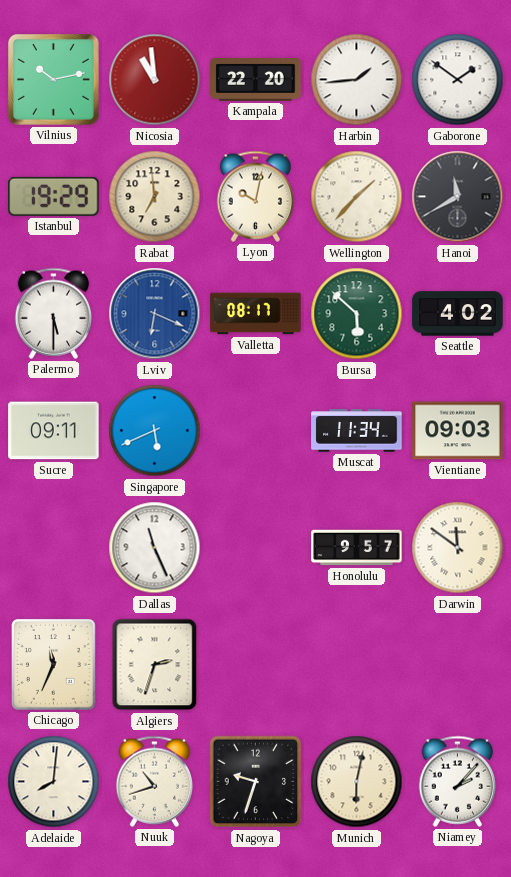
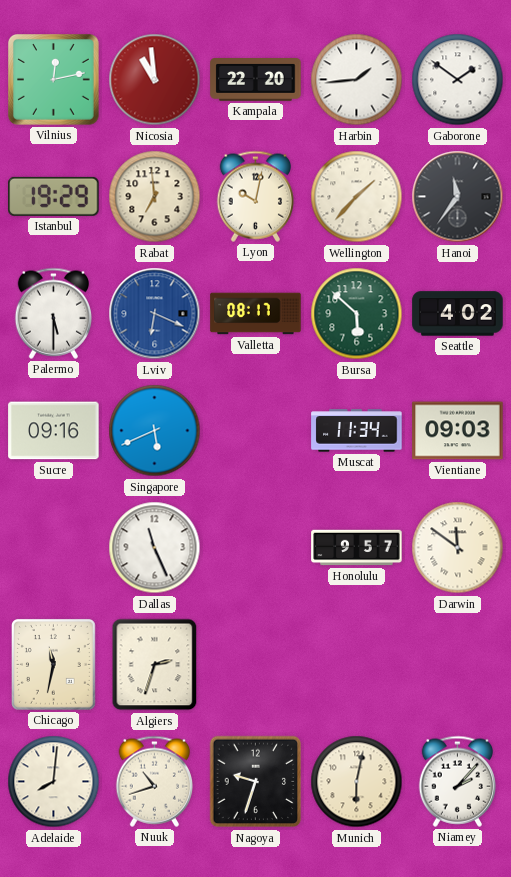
Vilnius: 10:13 -> 12:13
Hanoi: 11:40 -> 11:36
Sucre: 09:11 -> 09:16
Chicago: 11:34 -> 11:32
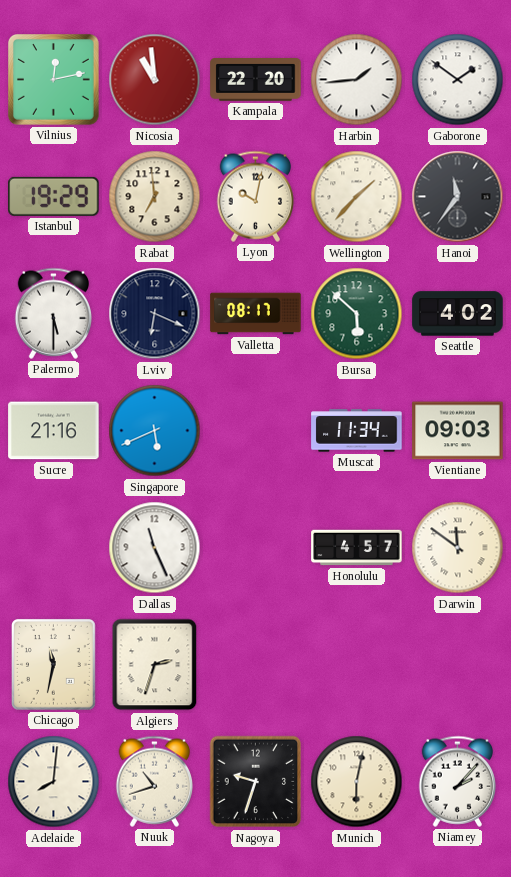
Lviv dial: blue -> navy
Sucre: 09:16 -> 21:16
Honolulu: 9:57 -> 4:57
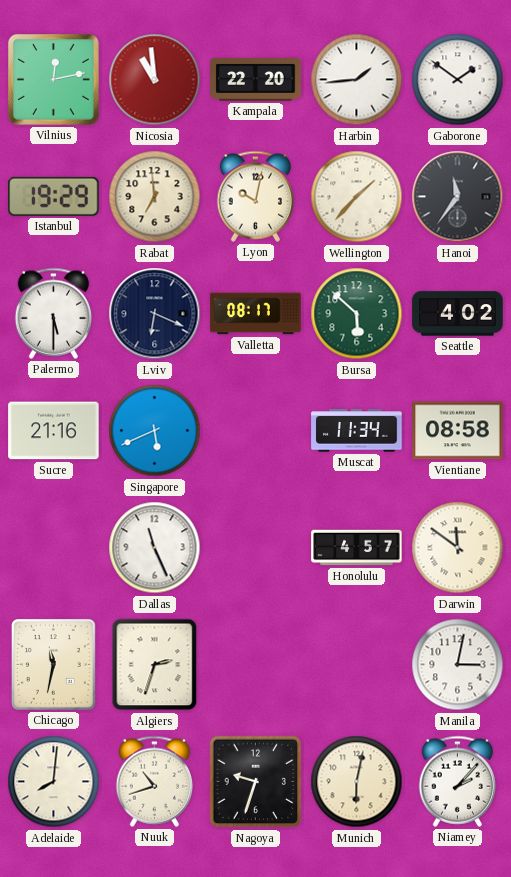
Vientiane: 09:03 -> 08:58
Manila: none -> 3:02
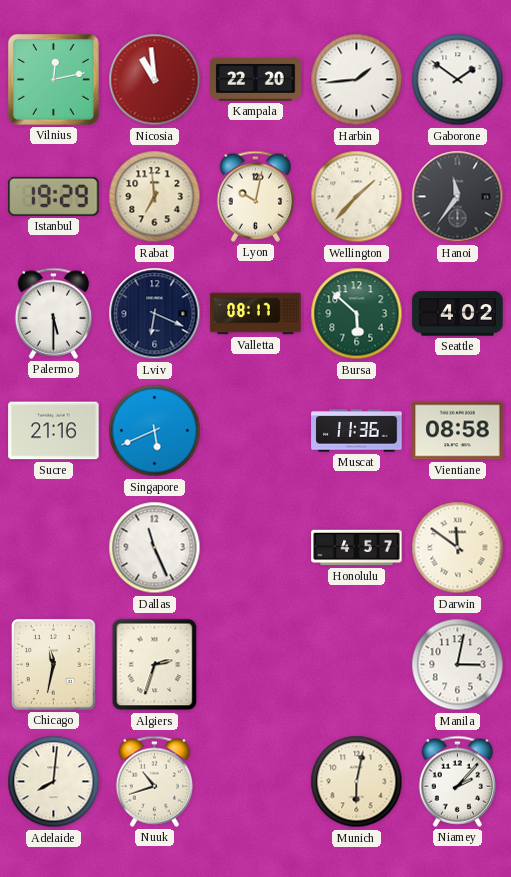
Muscat: 11:34 -> 11:36
Nagoya: 9:33 -> none
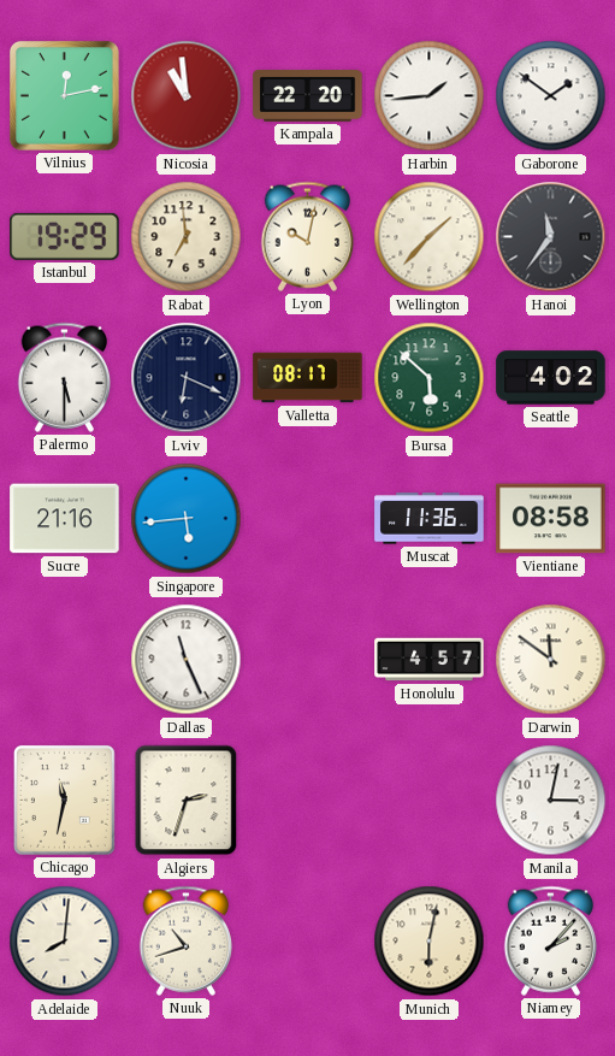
Singapore: 5:41 -> 5:44
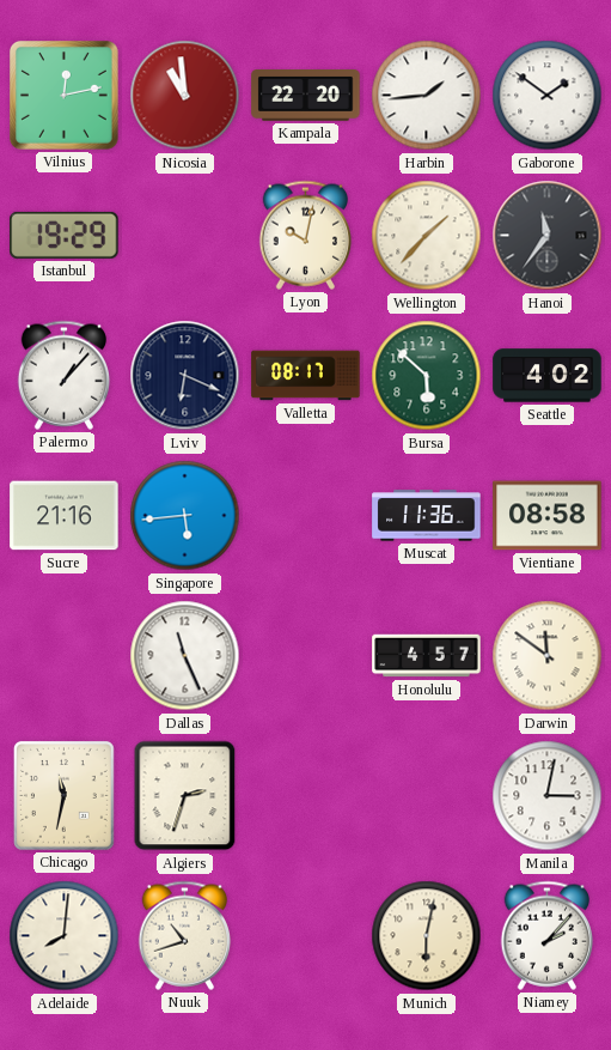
Rabat: 6:59 -> none
Palermo: 5:30 -> 1:07
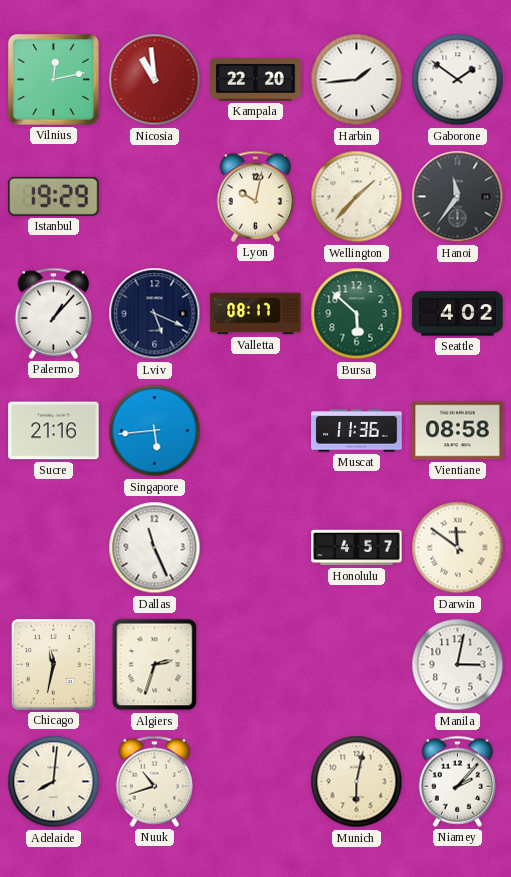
Lviv: 6:19 -> 5:19
